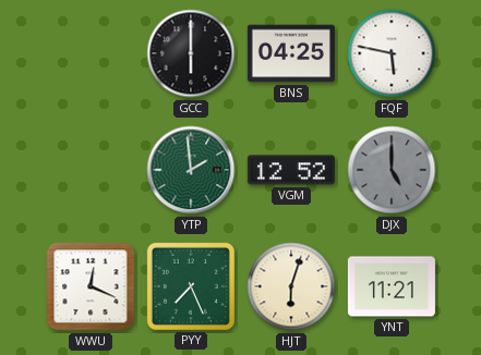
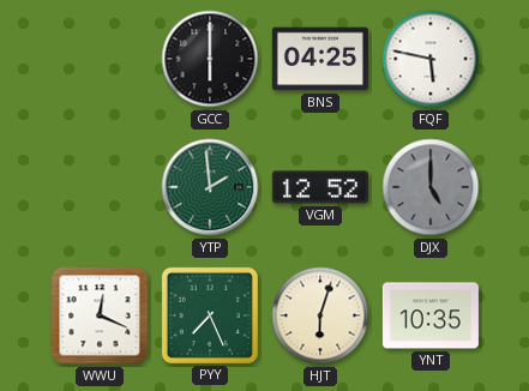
YNT: 11:21 -> 10:35
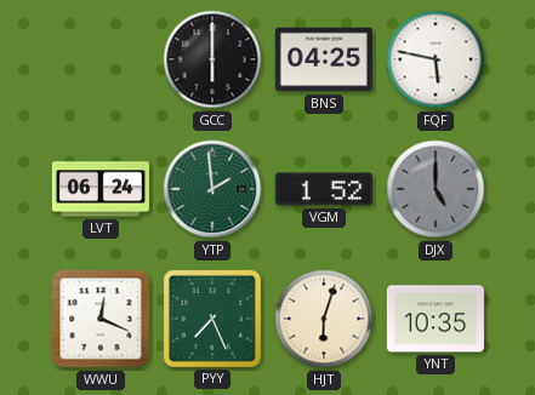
LVT: none -> 06:24
VGM: 12:52 -> 1:52
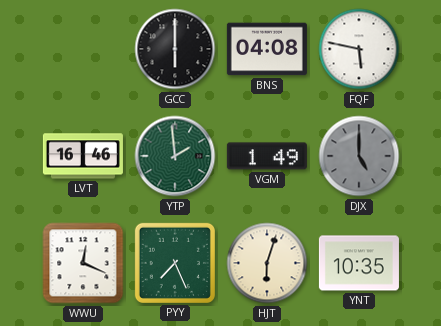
BNS: 04:25 -> 04:08
LVT: 06:24 -> 16:46
VGM: 1:52 -> 1:49
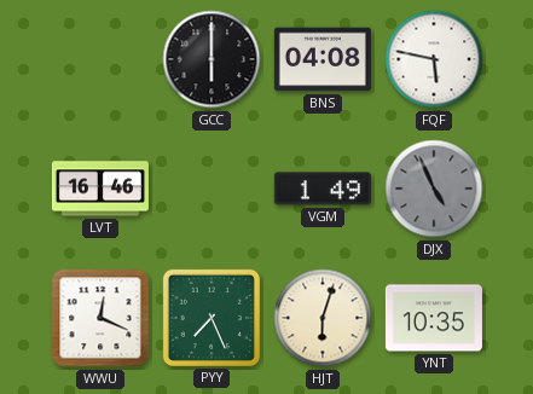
YTP: 1:59 -> none
DJX: 5:00 -> 4:56
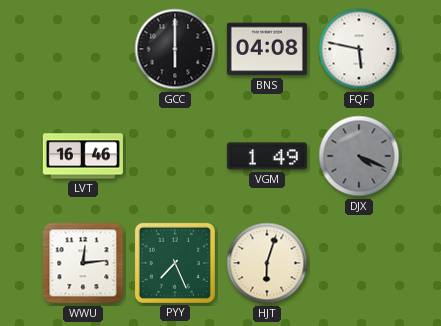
DJX: 4:56 -> 4:19
WWU: 12:19 -> 12:14
YNT: 10:35 -> none
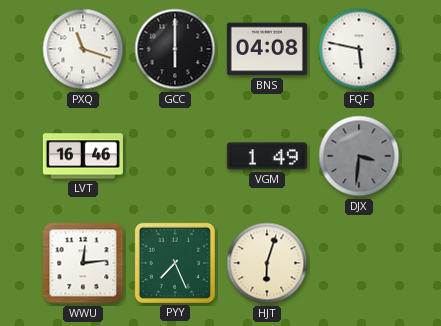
PXQ: none -> 11:18
DJX: 4:19 -> 3:31
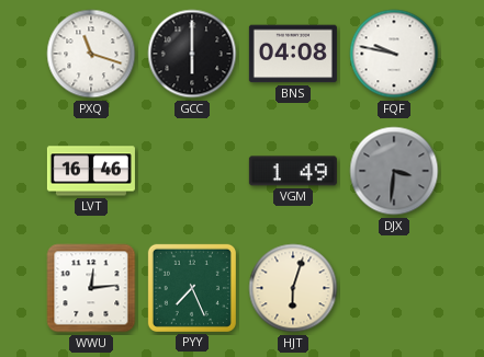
FQF: 5:47 -> 9:47
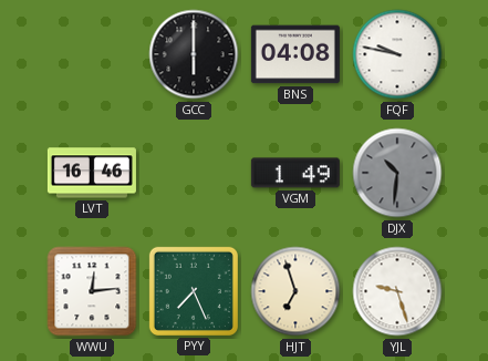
PXQ: 11:18 -> none
DJX: 3:31 -> 10:31
HJT: 6:03 -> 6:57
YJL: none -> 9:27
